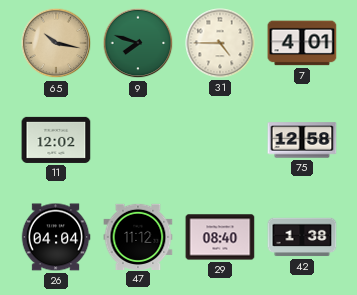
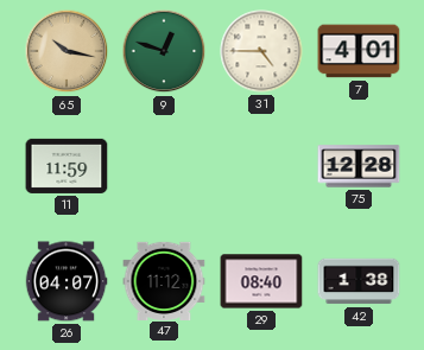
9: 7:48 -> 12:48
11: 12:02 -> 11:59
75: 12:58 -> 12:28
26: 04:04 -> 04:07
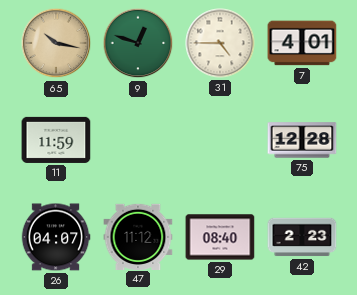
42: 1:38 -> 2:23
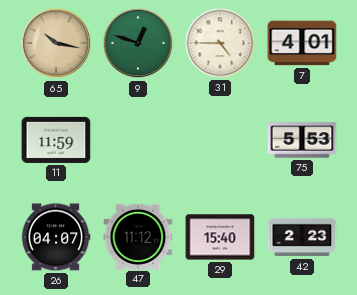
75: 12:28 -> 5:53
29: 08:40 -> 15:40
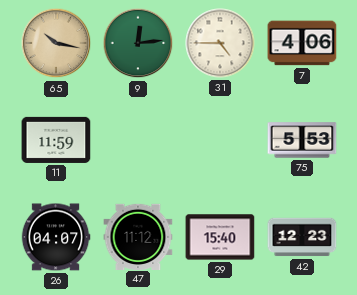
9: 12:48 -> 12:14
7: 4:01 -> 4:06
42: 2:23 -> 12:23
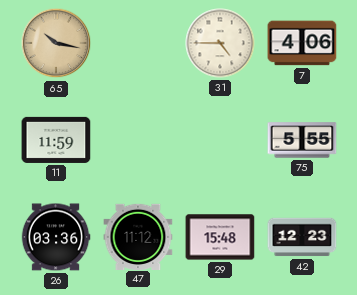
9: 12:14 -> none
75: 5:53 -> 5:55
26: 04:07 -> 03:36
29: 15:40 -> 15:48
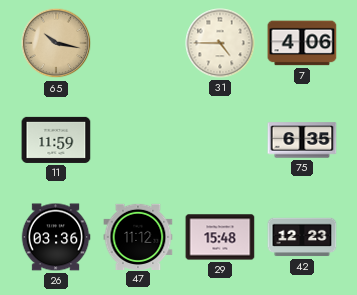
75: 5:55 -> 6:35
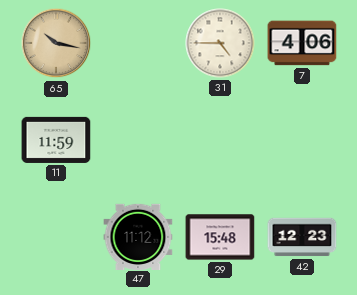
75: 6:35 -> none
26: 03:36 -> none
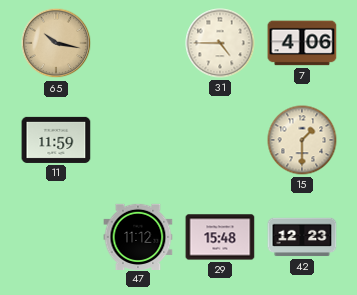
15: none -> 1:30
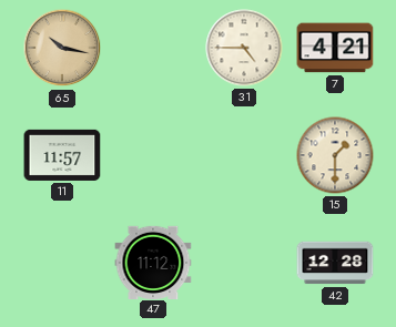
7: 4:06 -> 4:21
11: 11:59 -> 11:57
29: 15:48 -> none
42: 12:23 -> 12:28
